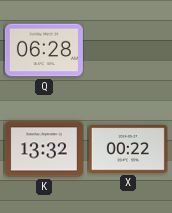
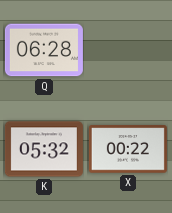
K: 13:32 -> 05:32
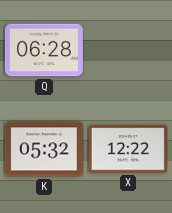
X: 00:22 -> 12:22
